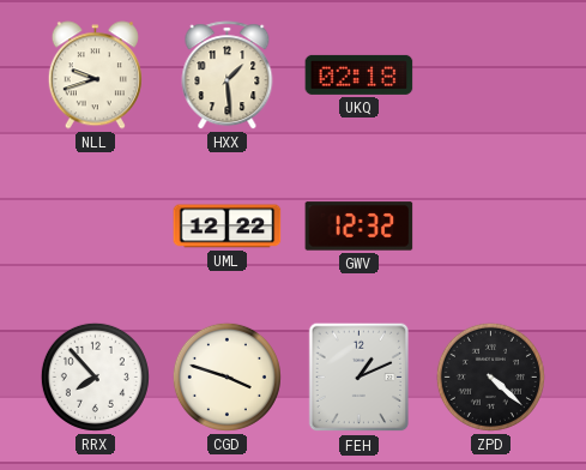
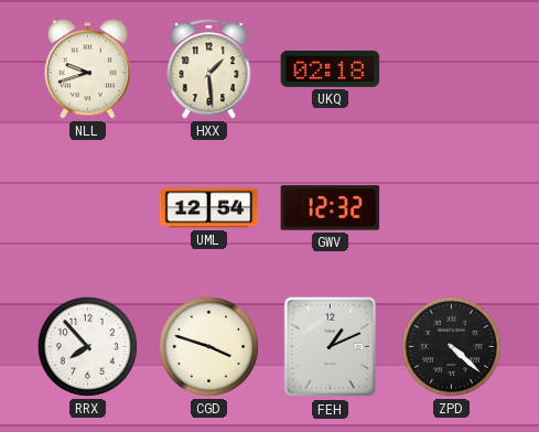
UML: 12:22 -> 12:54
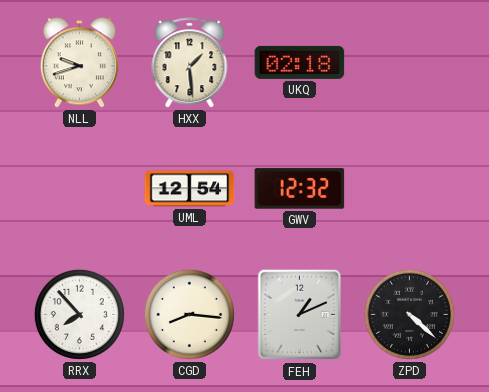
CGD: 3:48 -> 8:16
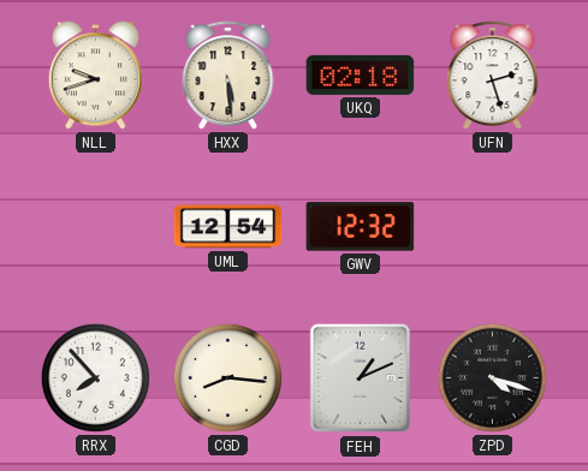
HXX: 1:29 -> 5:29
UFN: none -> 2:27
ZPD: 4:22 -> 4:18
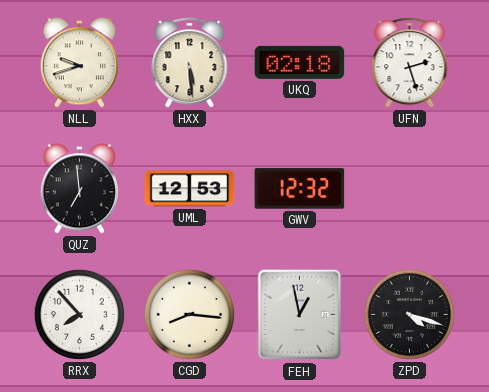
QUZ: none -> 6:59
UML: 12:54 -> 12:53
FEH: 1:11 -> 12:58
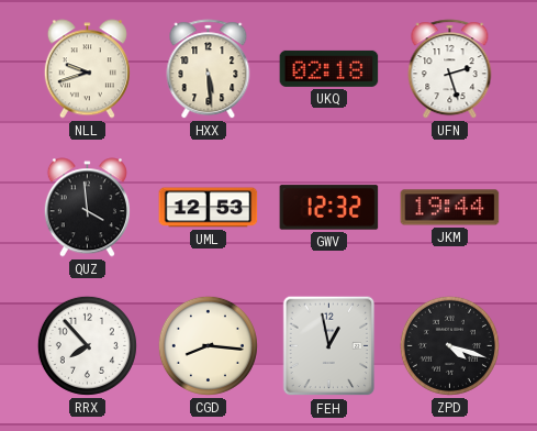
QUZ: 6:59 -> 3:59
JKM: none -> 19:44
